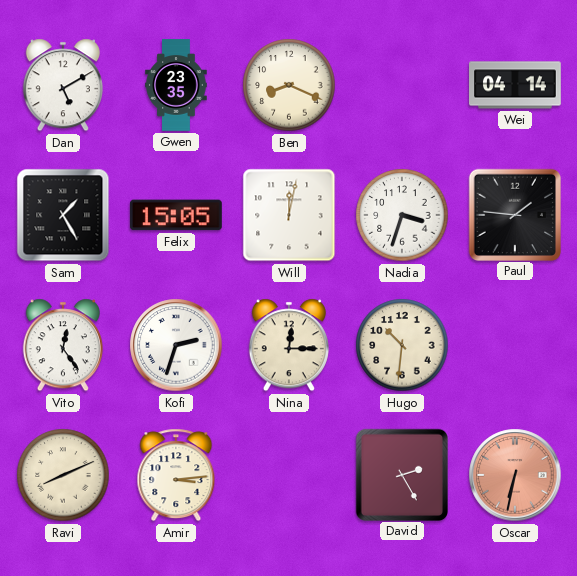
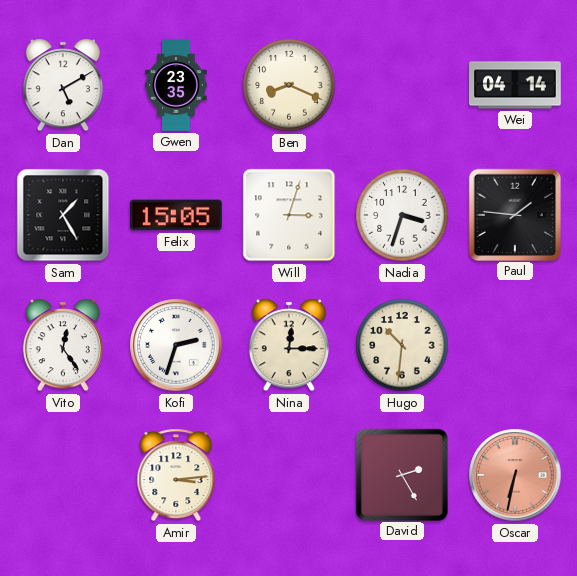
Will: 12:02 -> 3:03
Ravi: 8:11 -> none
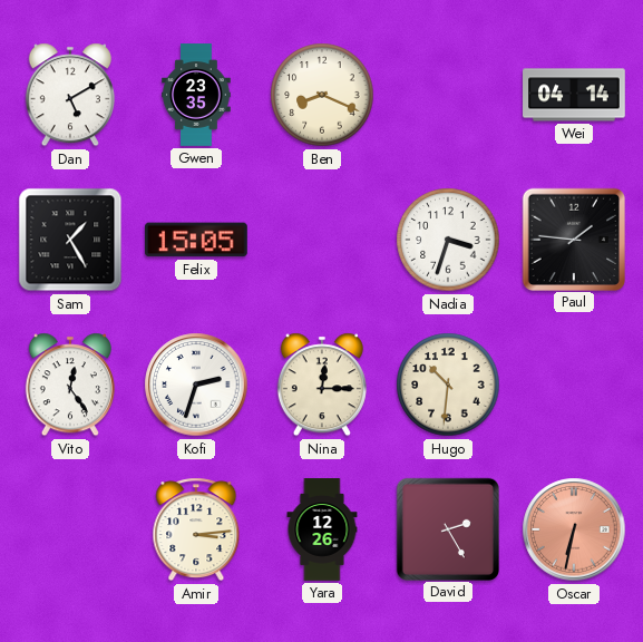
Will: 3:03 -> none
Yara: none -> 12:26
